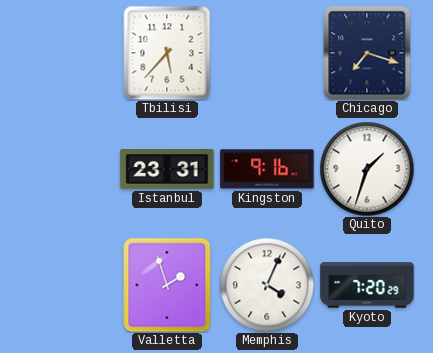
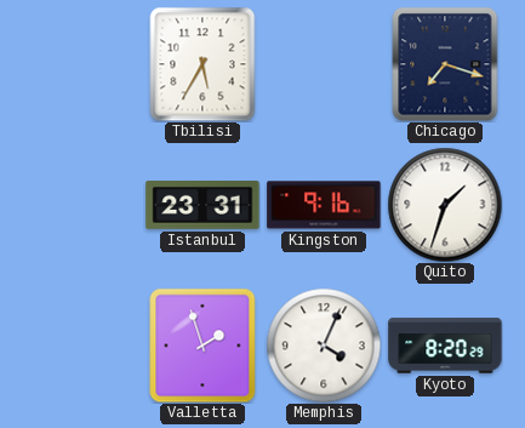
Tbilisi: 5:37 -> 5:35
Kyoto: 7:20 -> 8:20
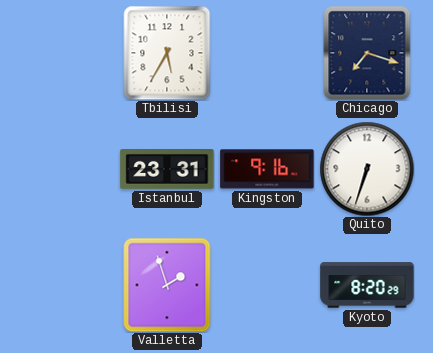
Quito: 1:33 -> 6:33
Memphis: 4:04 -> none
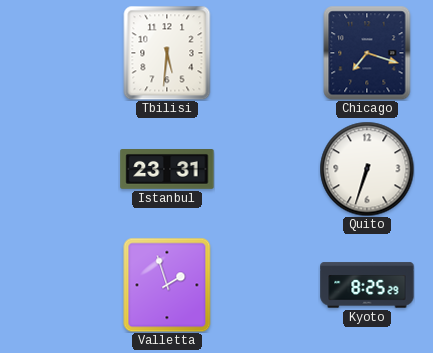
Tbilisi: 5:35 -> 5:31
Kingston: 9:16 -> none
Kyoto: 8:20 -> 8:25
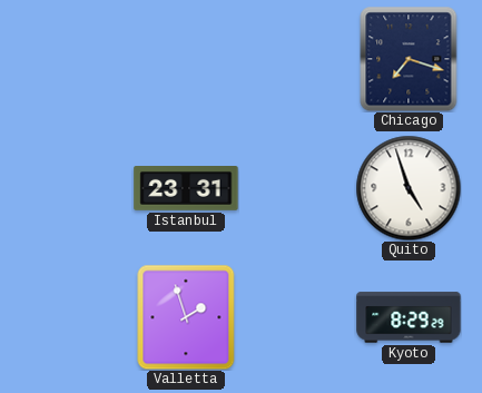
Tbilisi: 5:31 -> none
Quito: 6:33 -> 4:57
Kyoto: 8:25 -> 8:29
